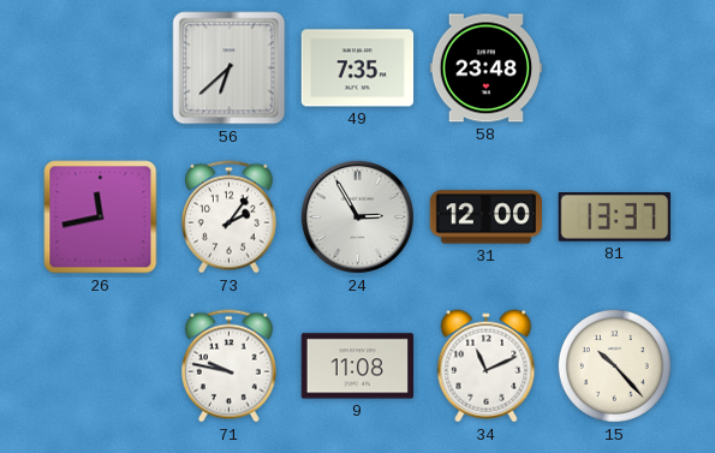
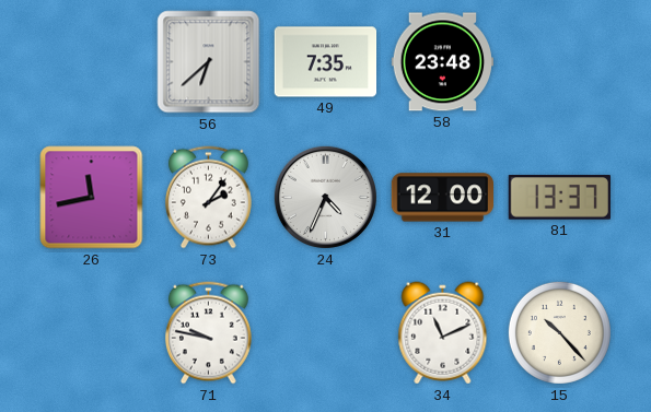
24: 2:55 -> 4:34
9: 11:08 -> none
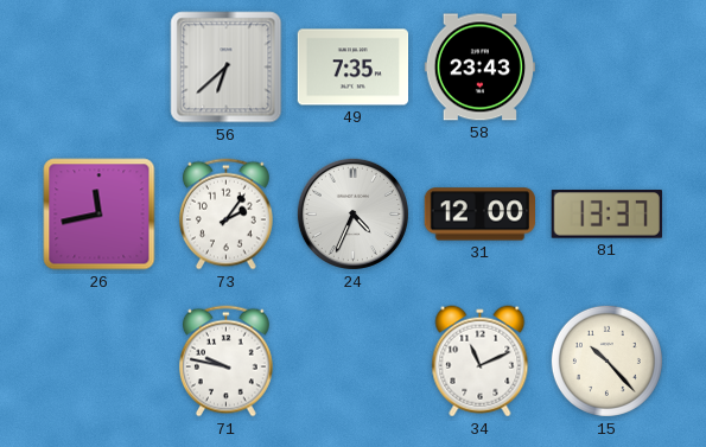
58: 23:48 -> 23:43
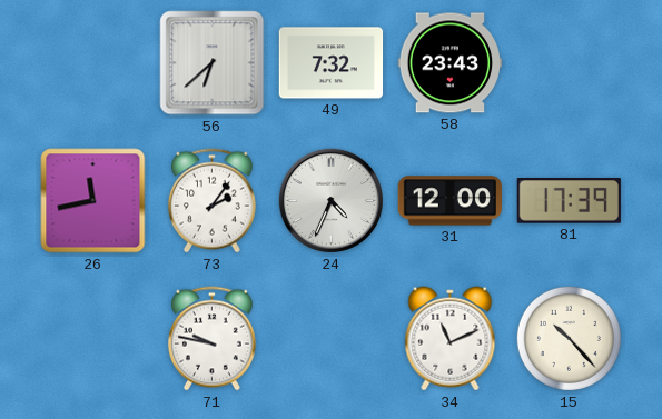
49: 7:35 -> 7:32
81: 13:37 -> 17:39
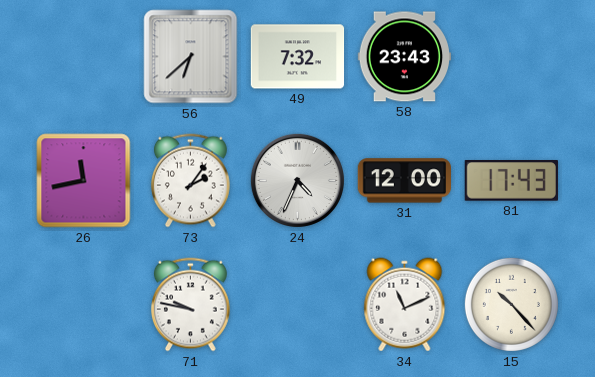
81: 17:39 -> 17:43
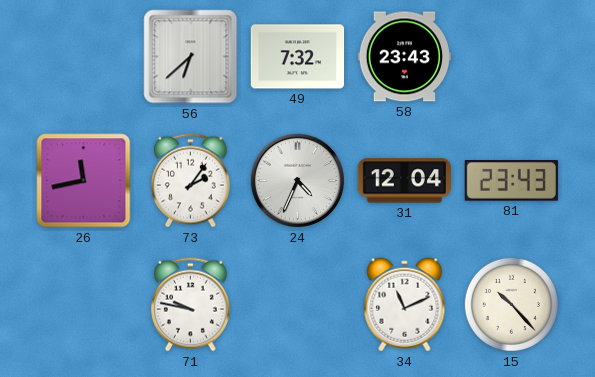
31: 12:00 -> 12:04
81: 17:43 -> 23:43
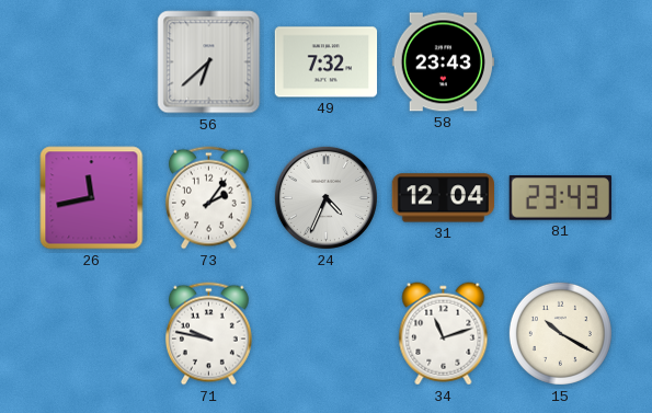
34: 11:11 -> 11:12
15: 10:23 -> 10:20
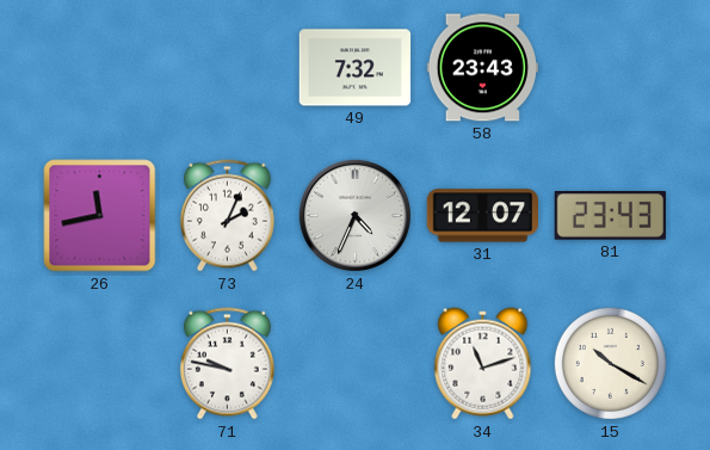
56: 6:38 -> none
73: 2:06 -> 2:04
31: 12:04 -> 12:07
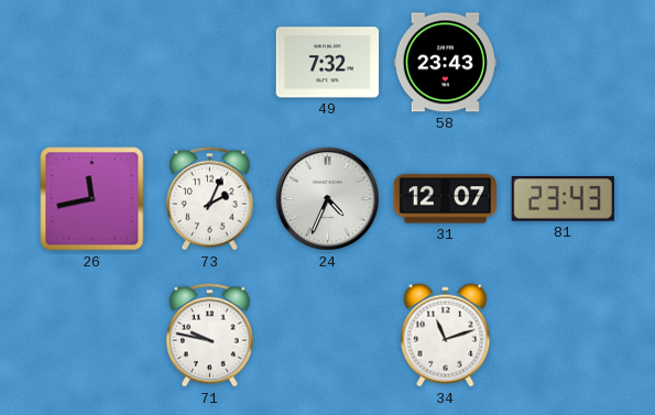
15: 10:20 -> none
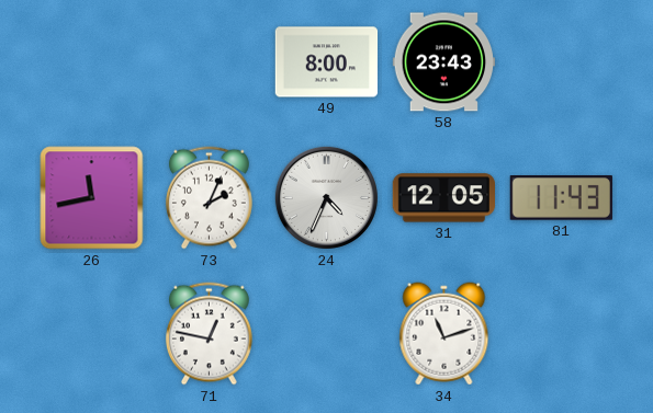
49: 7:32 -> 8:00
31: 12:07 -> 12:05
81: 23:43 -> 11:43
71: 9:47 -> 12:47
